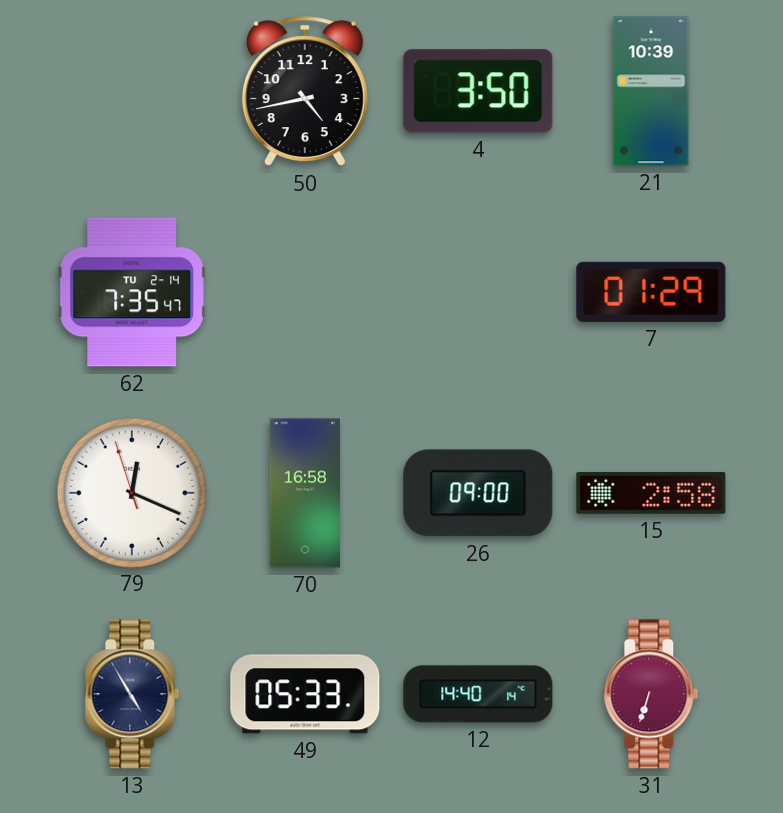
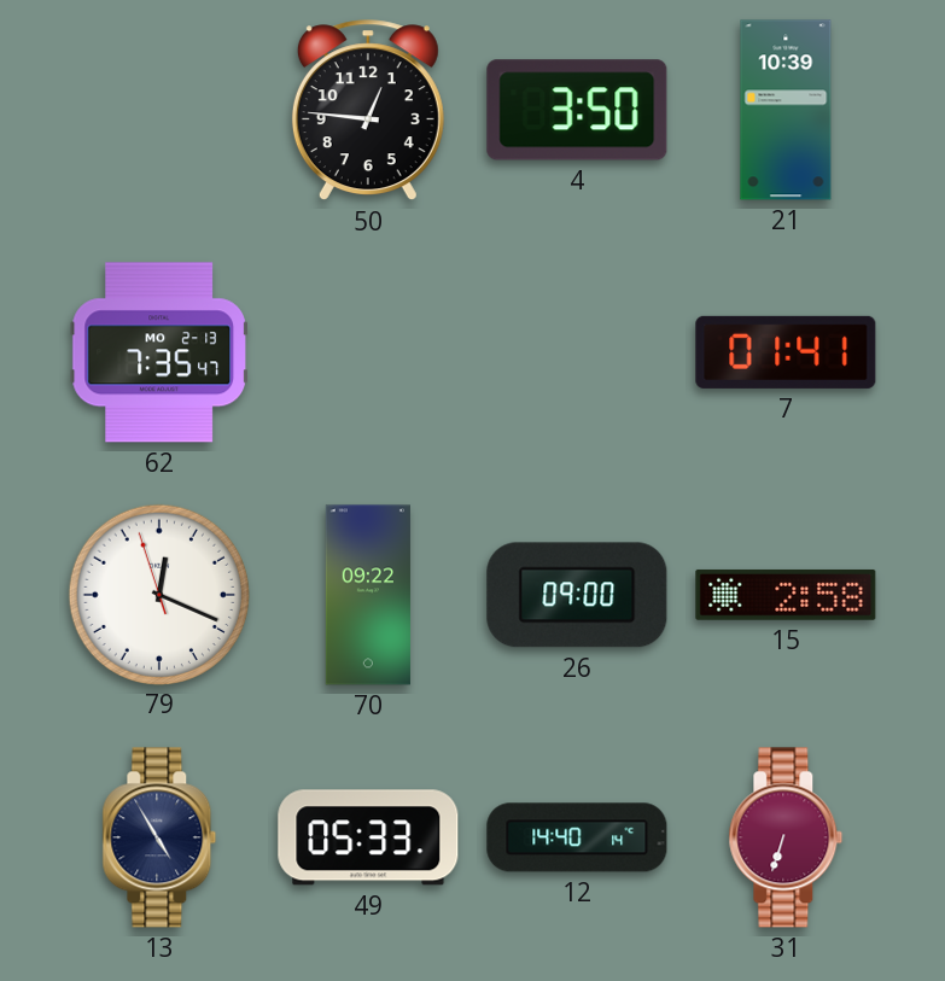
50: 4:43 -> 12:46
62 date: TU 2-14 -> MO 2-13
7: 01:29 -> 01:41
70: 16:58 -> 09:22
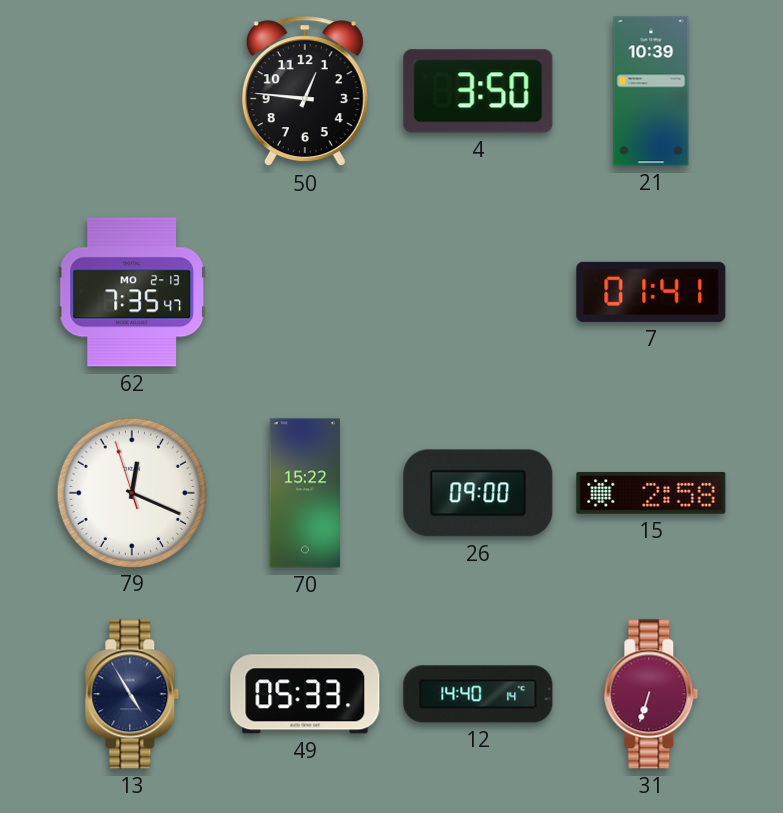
70: 09:22 -> 15:22
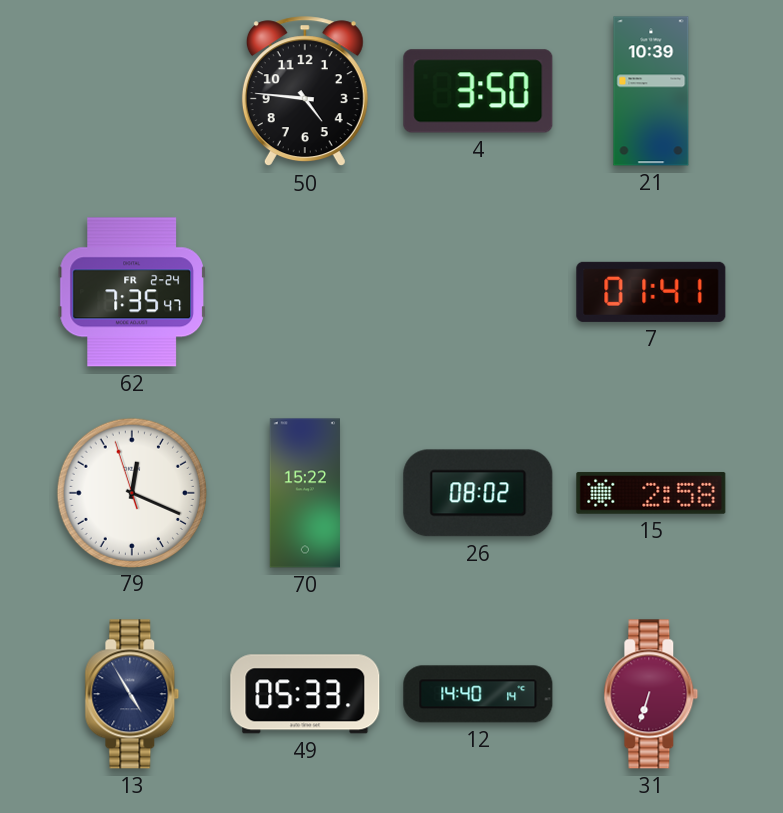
50: 12:46 -> 4:46
62 date: MO 2-13 -> FR 2-24
26: 09:00 -> 08:02
